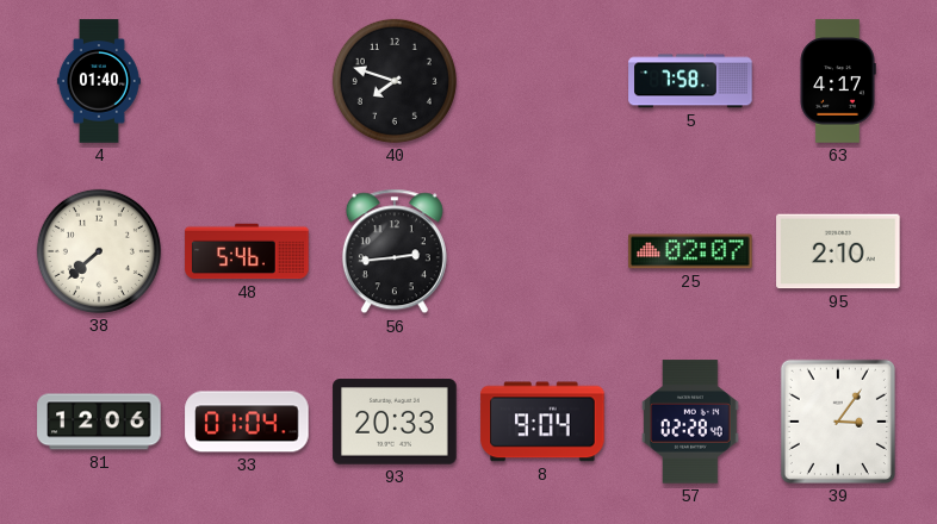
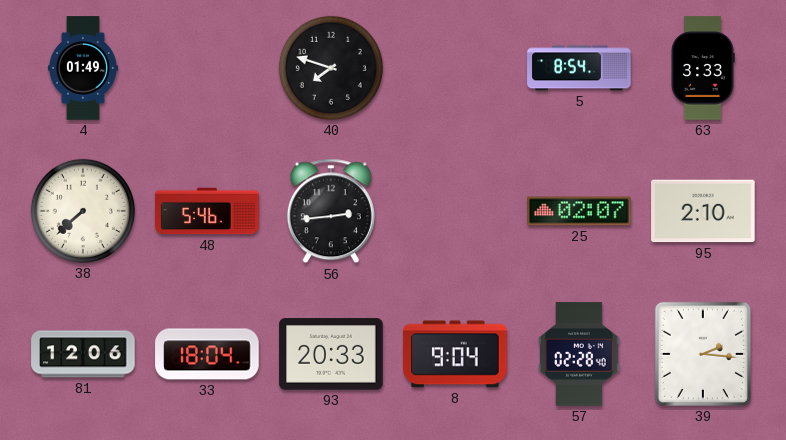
4: 01:40 -> 01:49
5: 7:58 -> 8:54
63: 4:17 -> 3:33
33: 01:04 -> 18:04
39: 3:06 -> 2:16
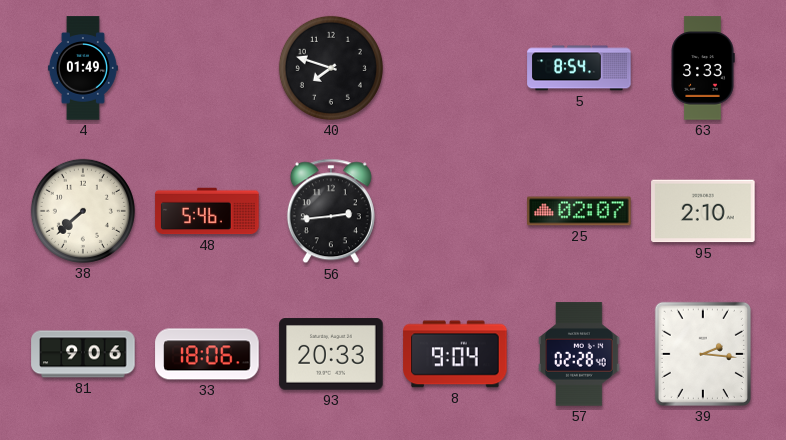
81: 12:06 -> 9:06
33: 18:04 -> 18:06
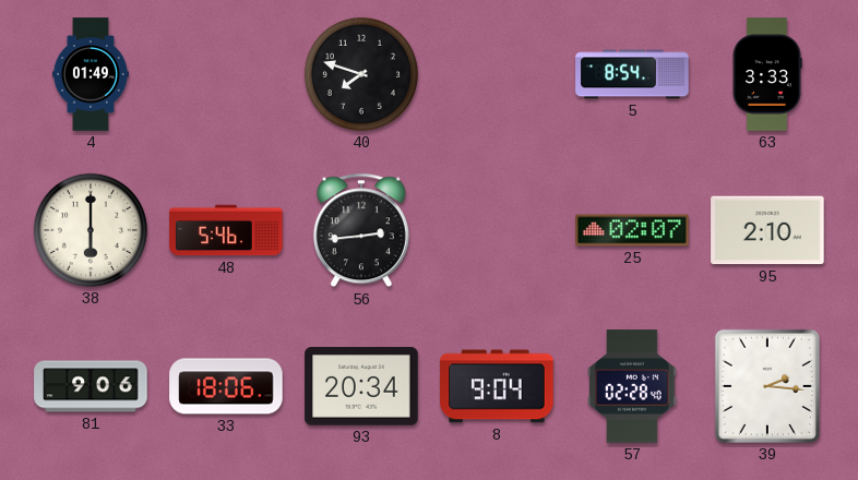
38: 7:38 -> 6:00
93: 20:33 -> 20:34
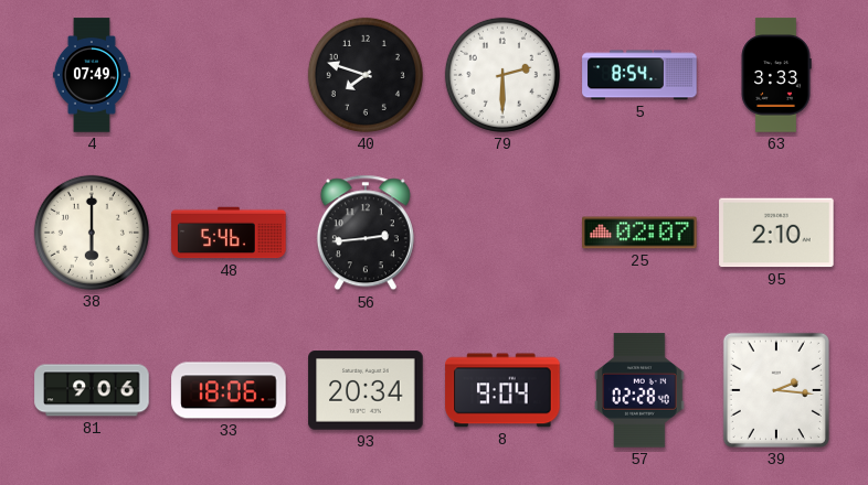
4: 01:49 -> 07:49
79: none -> 2:30
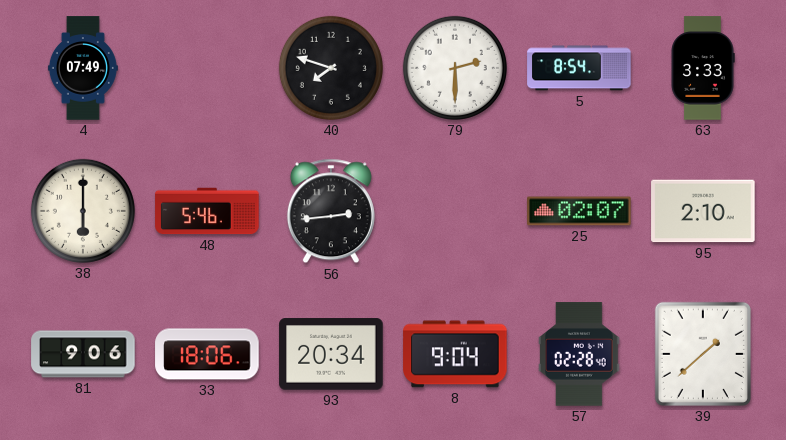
39: 2:16 -> 1:38
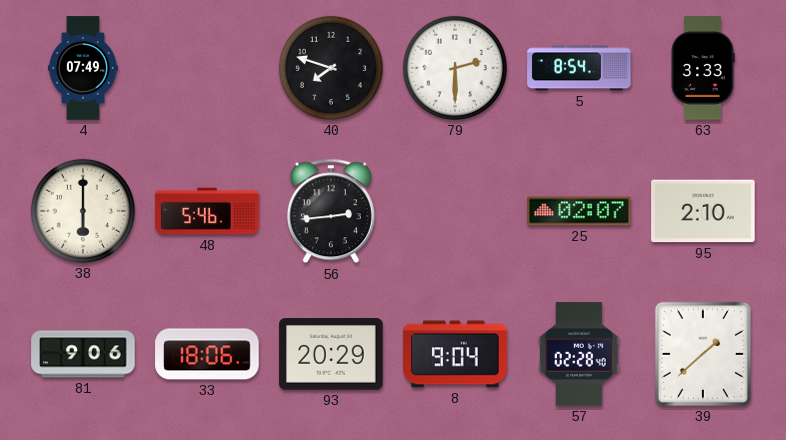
93: 20:34 -> 20:29
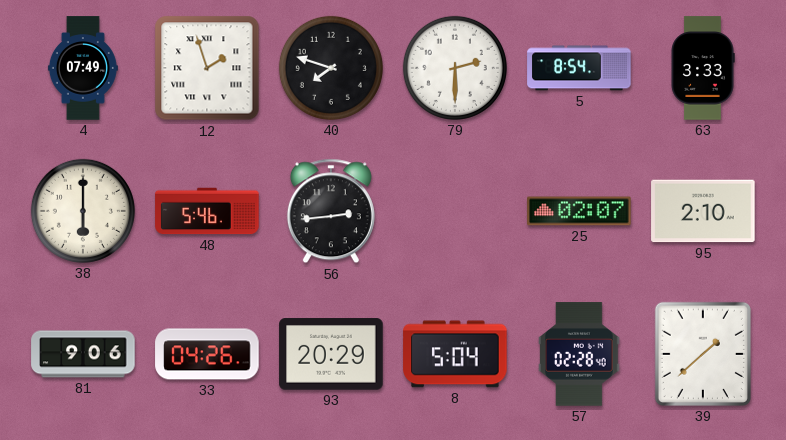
12: none -> 1:57
33: 18:06 -> 04:26
8: 9:04 -> 5:04
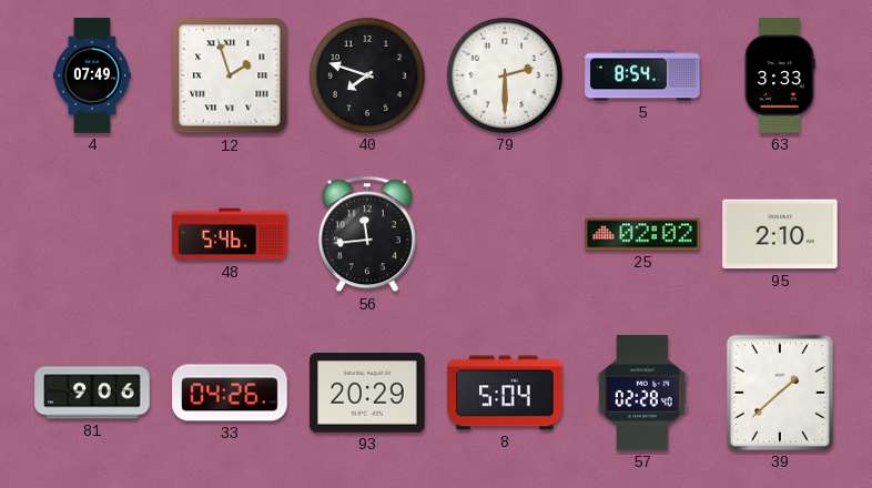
38: 6:00 -> none
56: 2:44 -> 11:44
25: 02:07 -> 02:02
